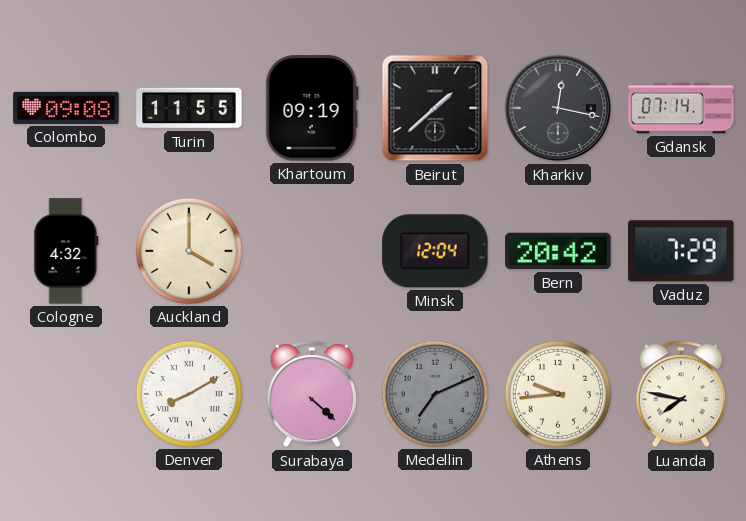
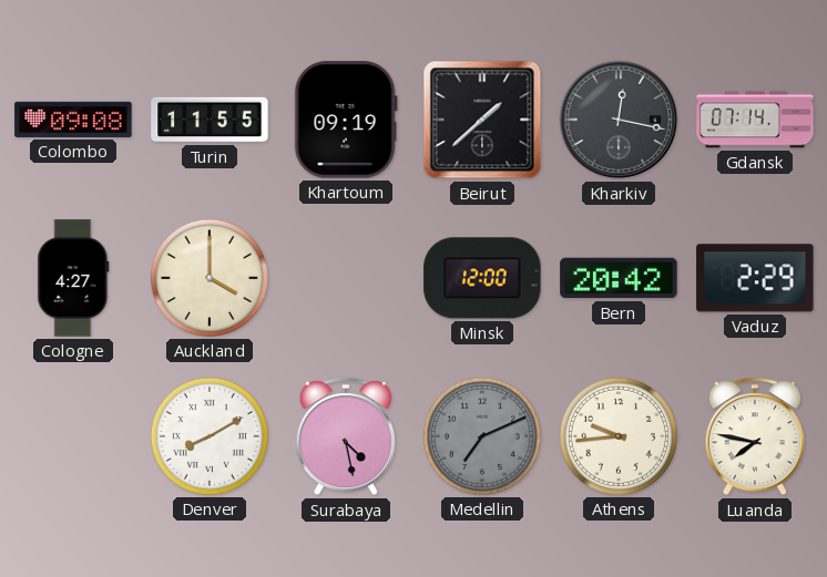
Cologne: 4:32 -> 4:27
Minsk: 12:04 -> 12:00
Vaduz: 7:29 -> 2:29
Surabaya: 4:22 -> 4:28
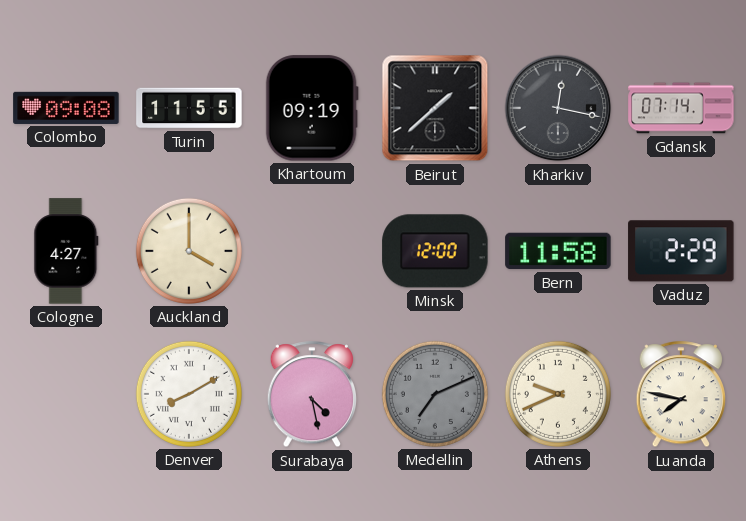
Bern: 20:42 -> 11:58
Athens: 9:44 -> 9:41
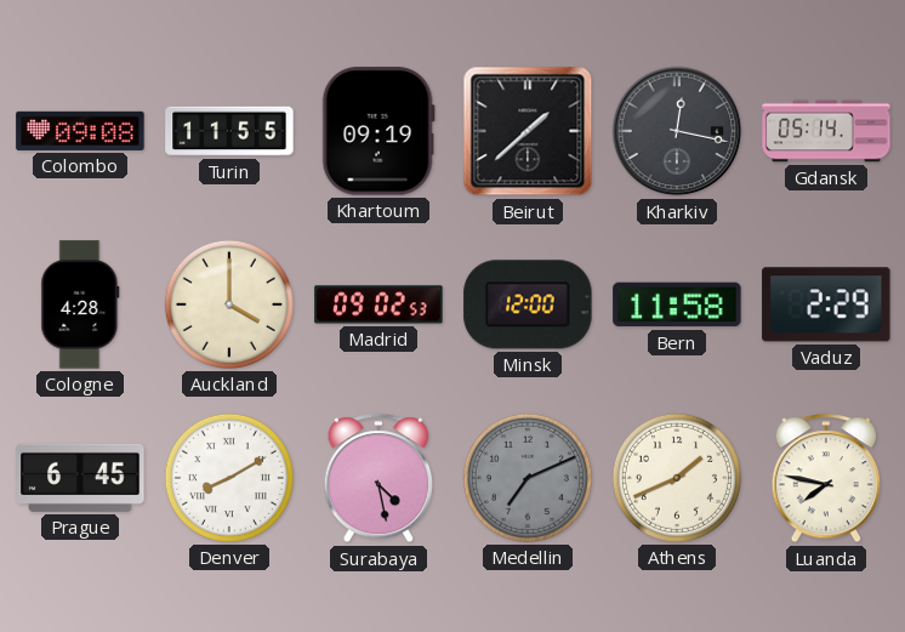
Gdansk: 07:14 -> 05:14
Cologne: 4:27 -> 4:28
Madrid: none -> 09:02
Prague: none -> 6:45
Athens: 9:41 -> 1:41
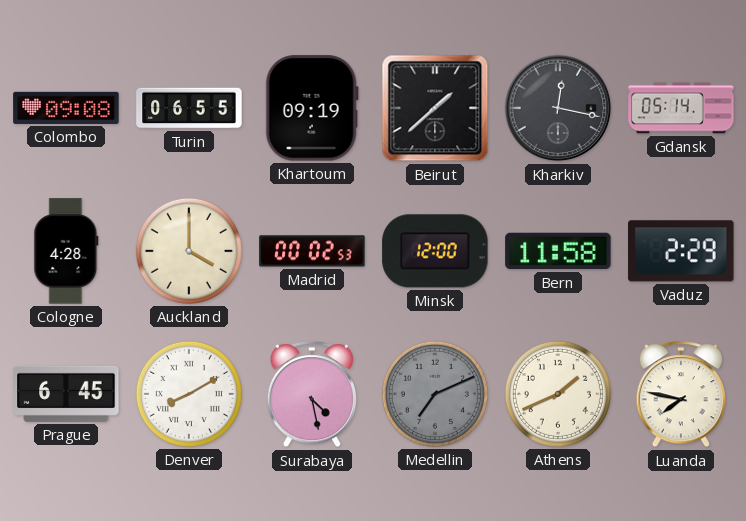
Turin: 11:55 -> 06:55
Madrid: 09:02 -> 00:02
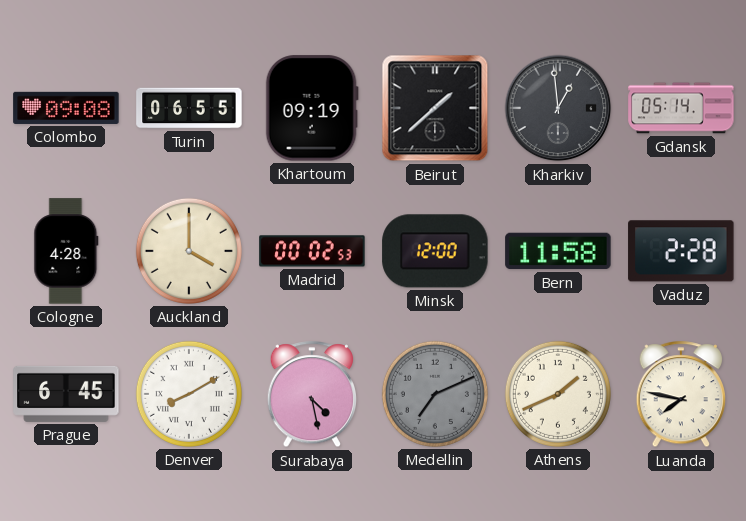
Kharkiv: 12:17 -> 12:59
Vaduz: 2:29 -> 2:28
